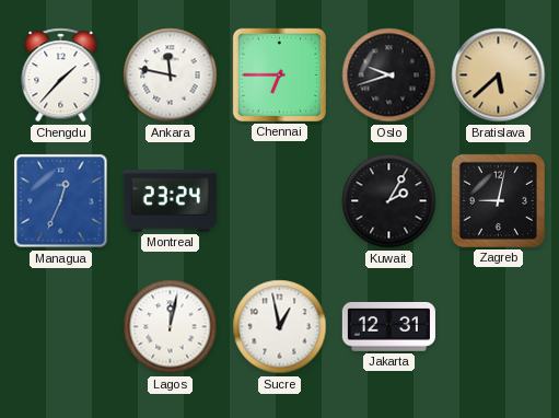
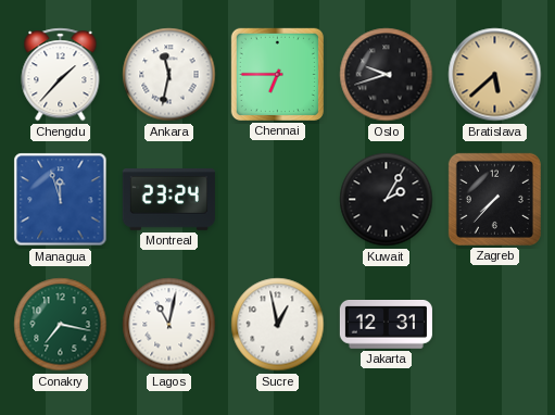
Ankara: 11:47 -> 11:32
Managua: 12:34 -> 11:57
Zagreb: 9:02 -> 7:37
Conakry: none -> 7:17
Lagos: 12:02 -> 11:02
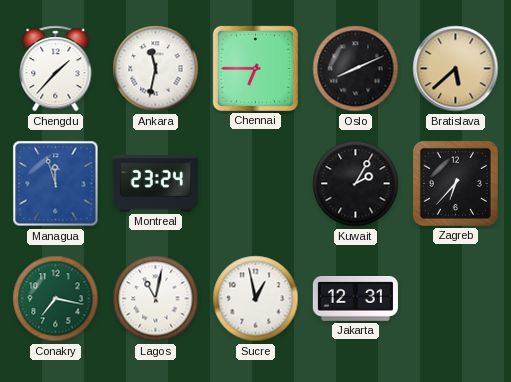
Oslo: 9:42 -> 8:11
Zagreb: 7:37 -> 6:37
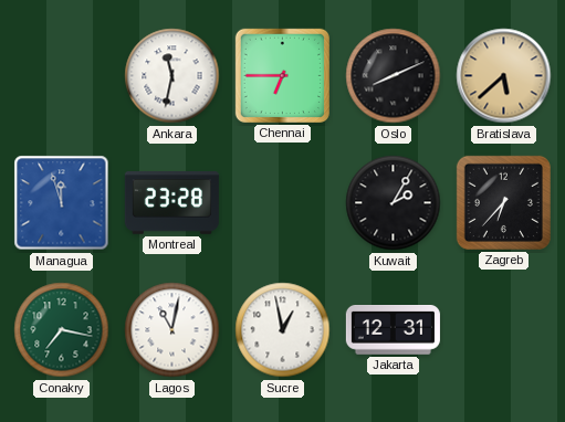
Chengdu: 1:37 -> none
Montreal: 23:24 -> 23:28
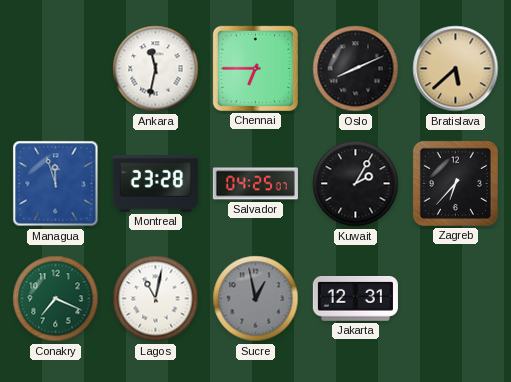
Salvador: none -> 04:25
Conakry: 7:17 -> 7:19
Sucre dial: white -> grey
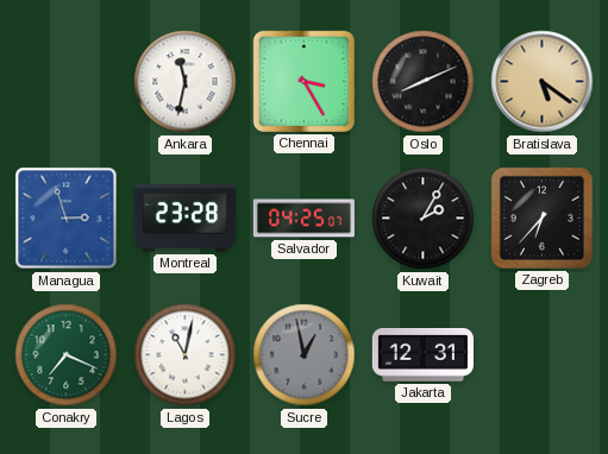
Chennai: 6:45 -> 3:25
Bratislava: 5:38 -> 5:21
Managua: 11:57 -> 2:57
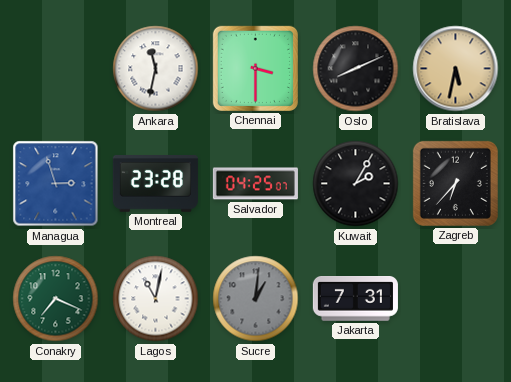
Chennai: 3:25 -> 3:30
Bratislava: 5:21 -> 5:32
Sucre: 12:58 -> 1:01
Jakarta: 12:31 -> 7:31
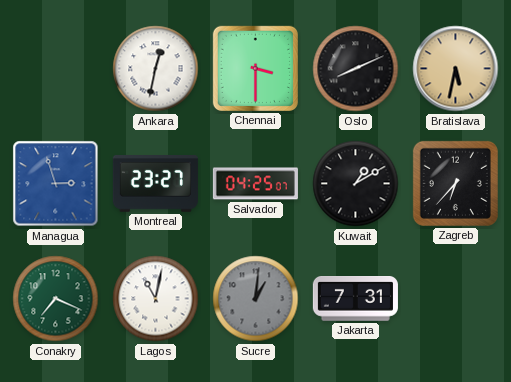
Ankara: 11:32 -> 12:32
Montreal: 23:28 -> 23:27
Kuwait: 2:05 -> 1:10
